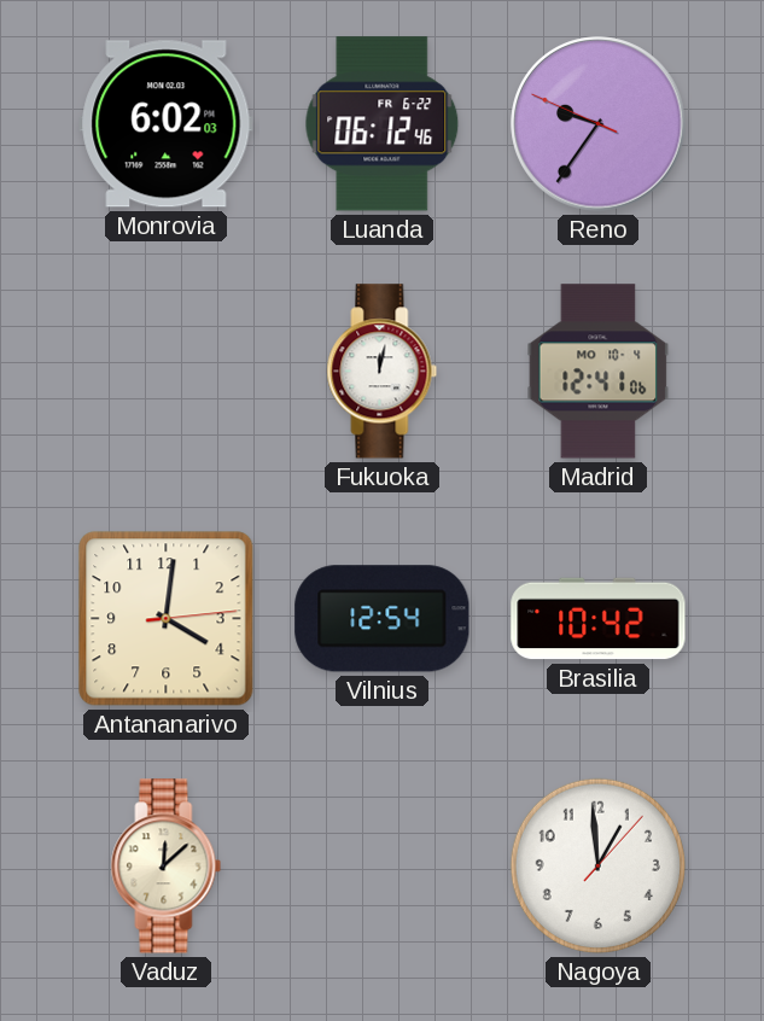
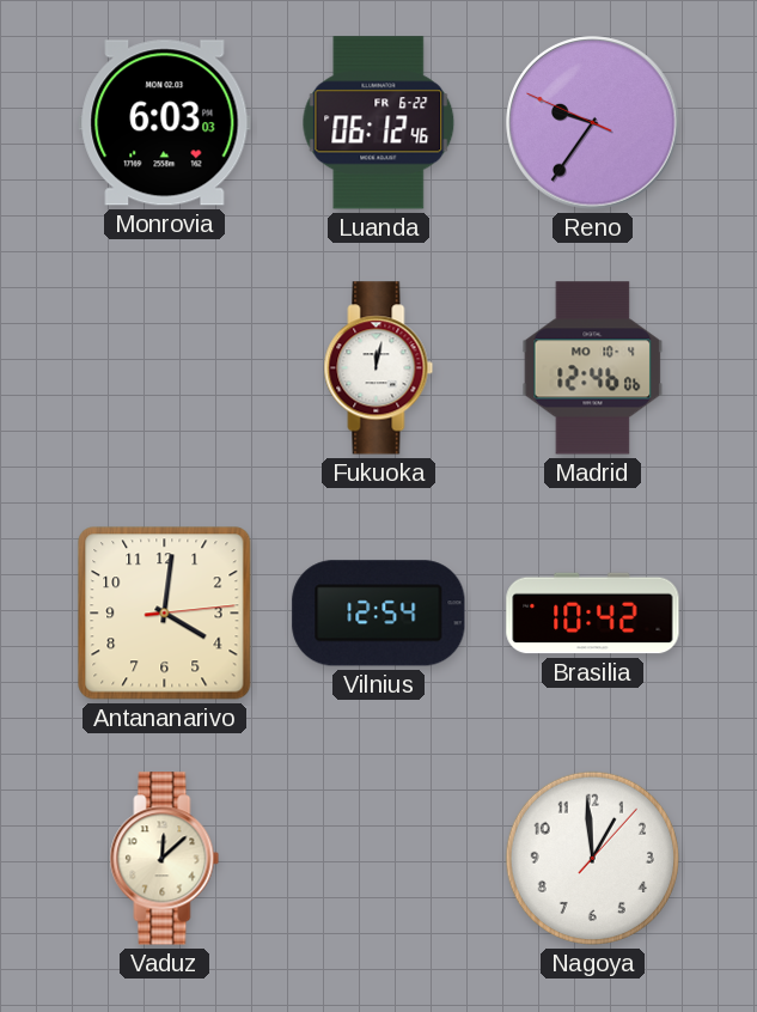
Monrovia: 6:02 -> 6:03
Madrid: 12:41 -> 12:46
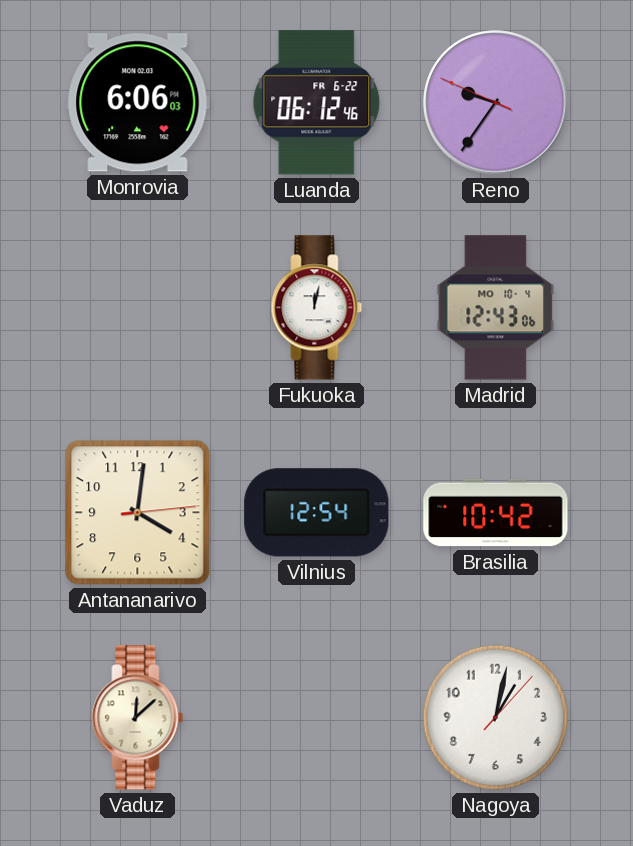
Monrovia: 6:03 -> 6:06
Madrid: 12:46 -> 12:43
Nagoya: 12:59 -> 1:02
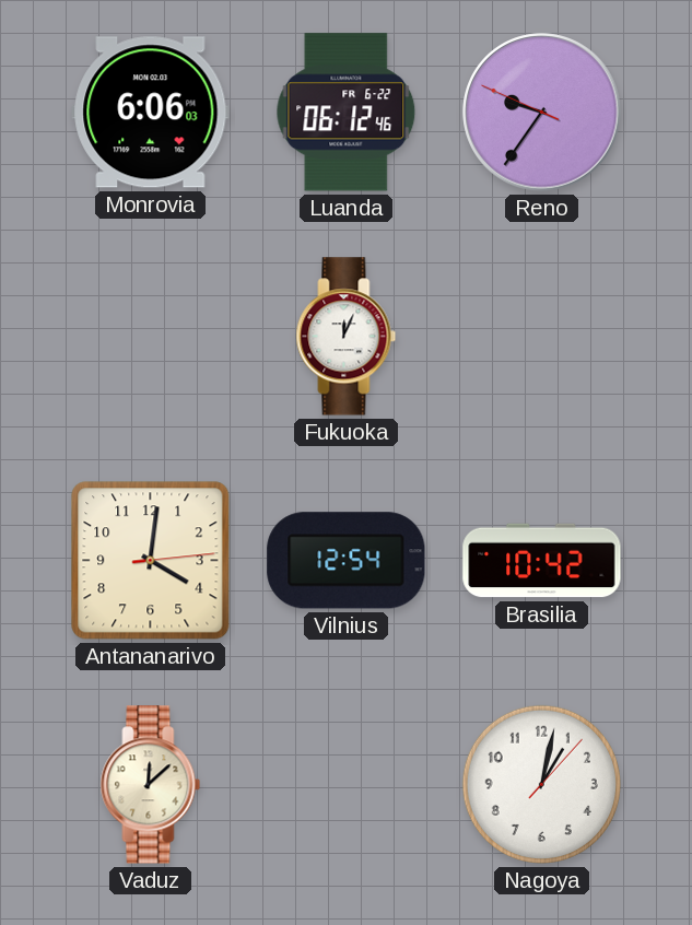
Fukuoka: 12:02 -> 12:04
Madrid: 12:43 -> none
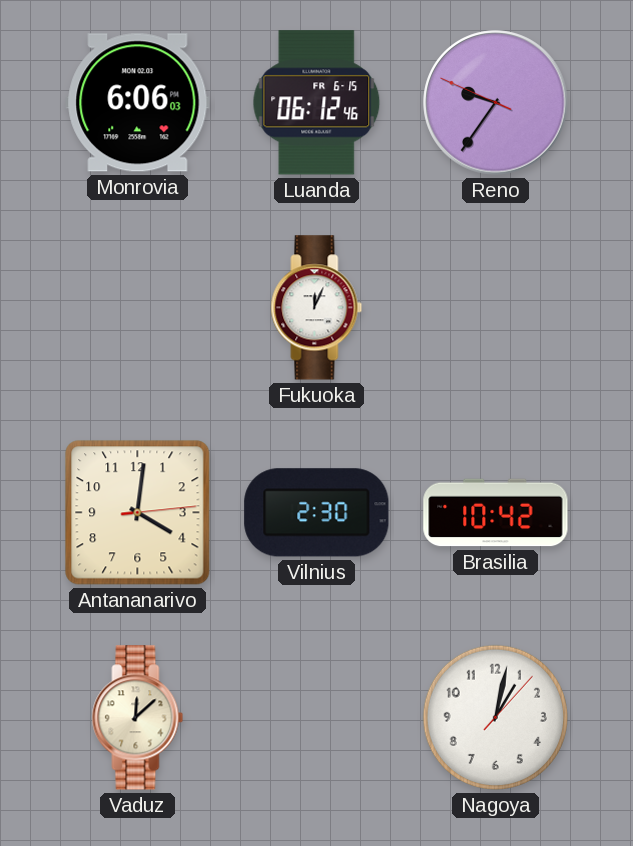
Luanda date: FR 6-22 -> FR 6-15
Vilnius: 12:54 -> 2:30
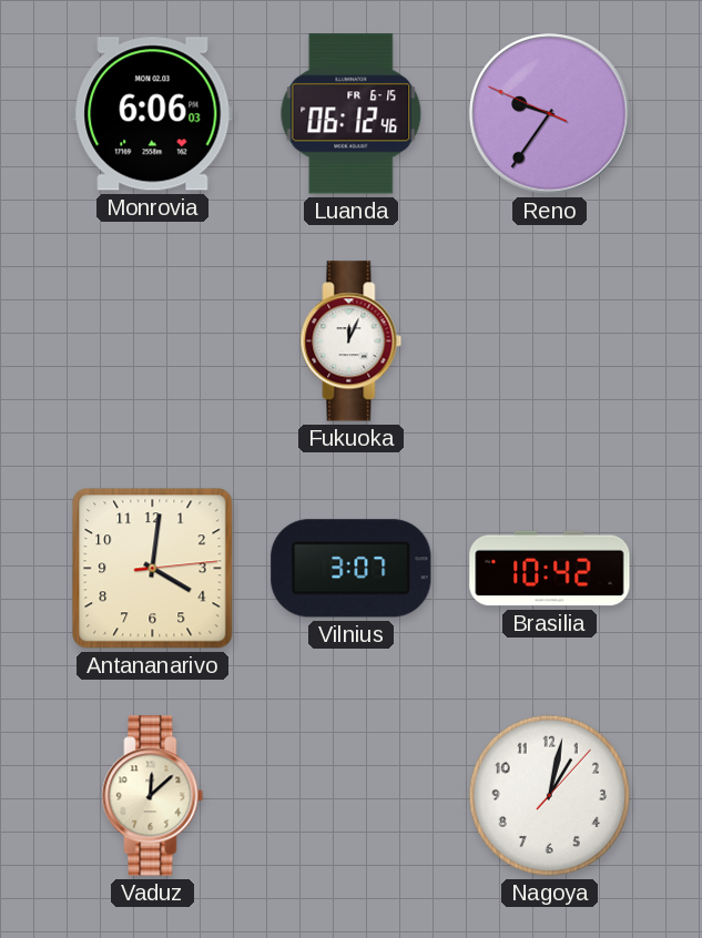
Vilnius: 2:30 -> 3:07
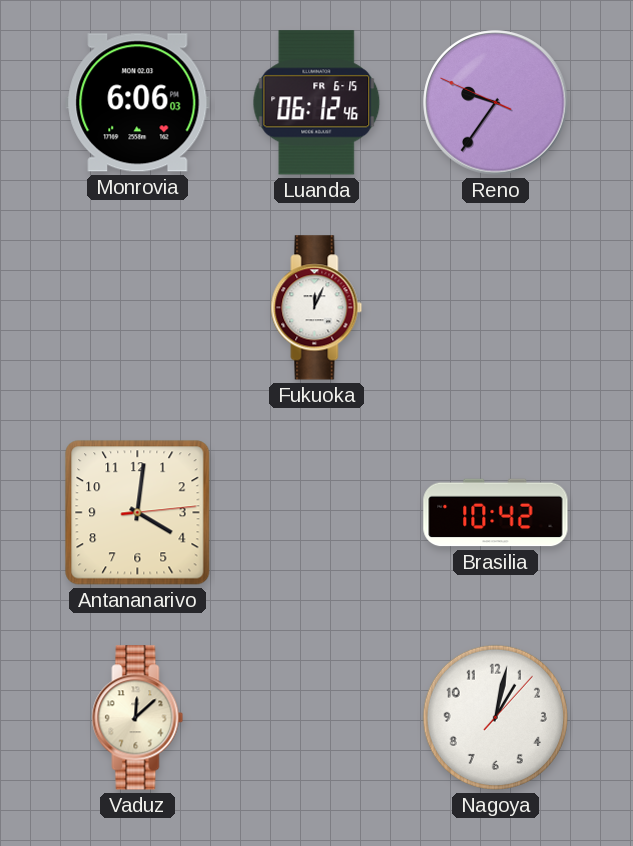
Vilnius: 3:07 -> none
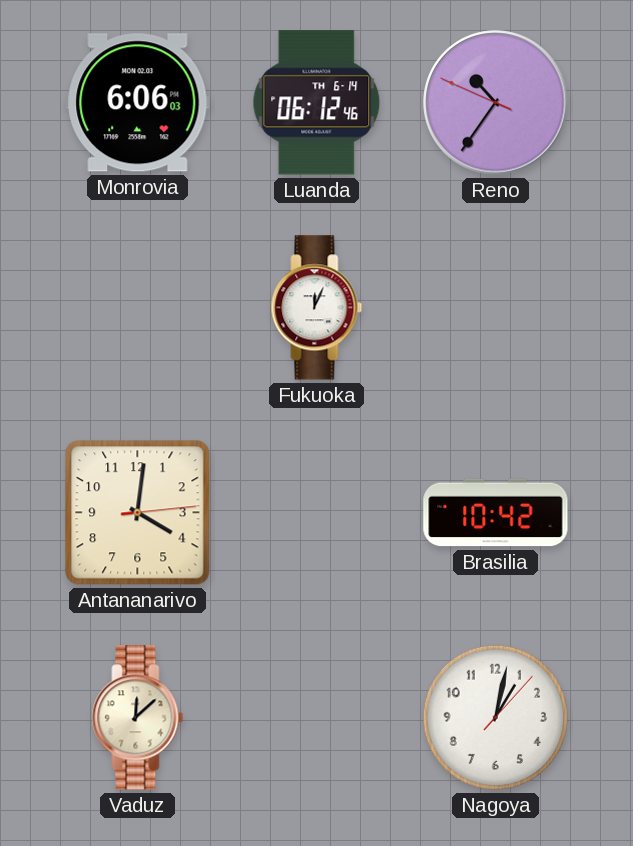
Luanda date: FR 6-15 -> TH 6-14
Reno: 9:35 -> 10:35
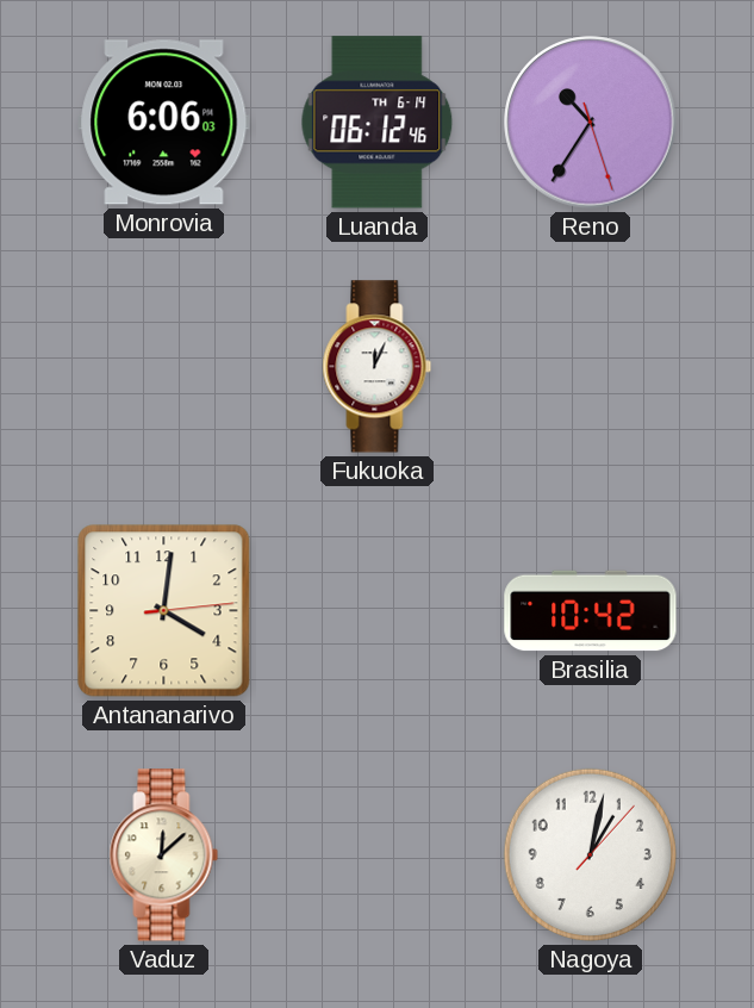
Reno: 10:35:49 -> 10:35:27
